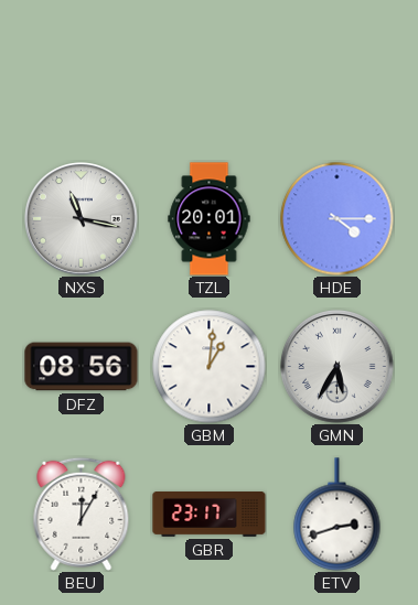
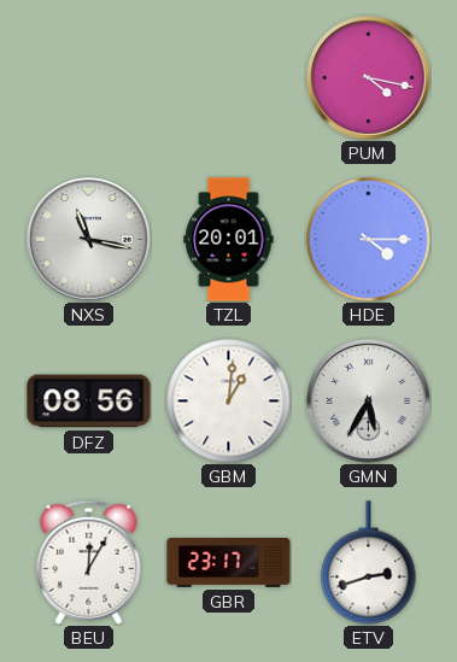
PUM: none -> 4:17
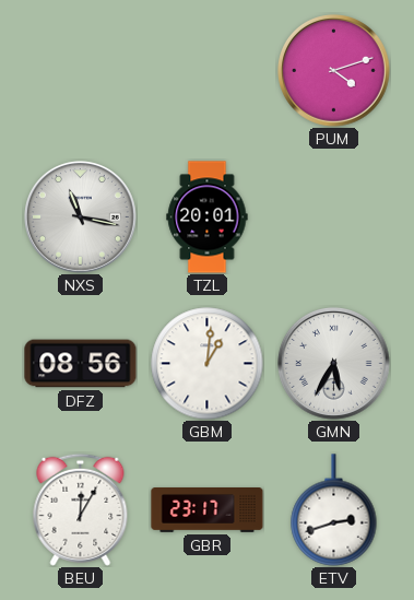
PUM: 4:17 -> 4:12
HDE: 4:15 -> none
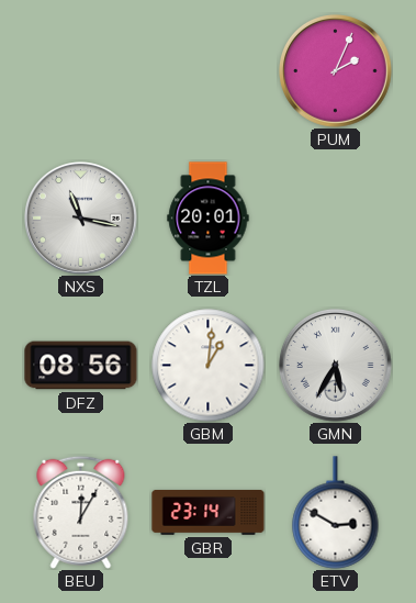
PUM: 4:12 -> 2:04
GBR: 23:17 -> 23:14
ETV: 2:42 -> 2:50
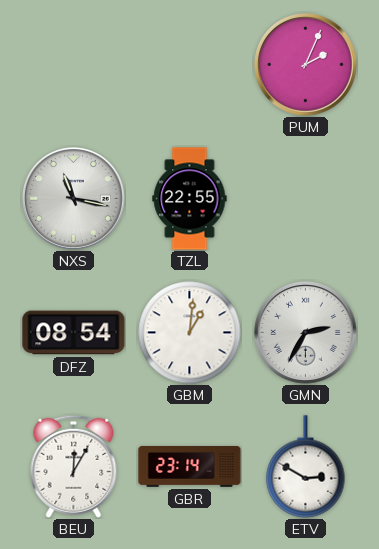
TZL: 20:01 -> 22:55
DFZ: 08:56 -> 08:54
GMN: 5:35 -> 2:35
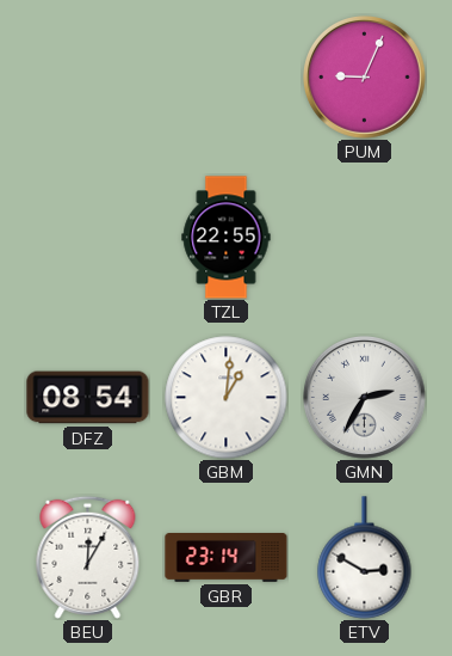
PUM: 2:04 -> 9:04
NXS: 11:17 -> none
